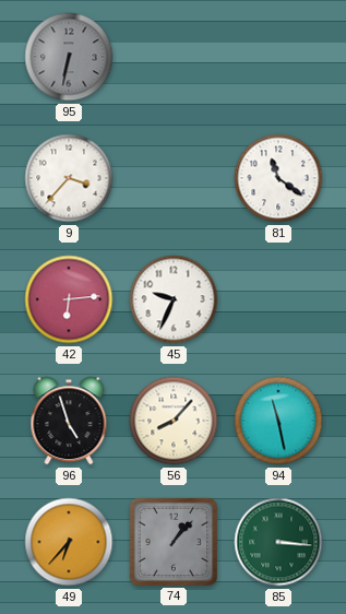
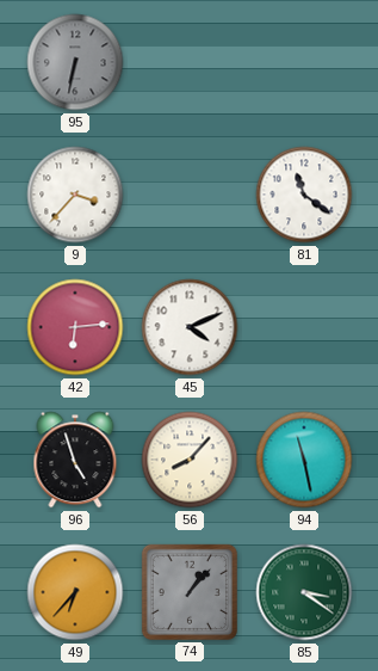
45: 9:34 -> 4:11
85: 3:16 -> 3:21
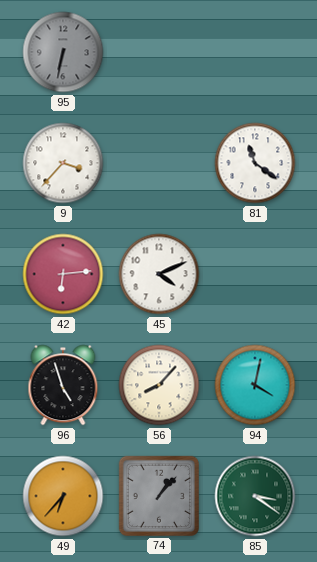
94: 11:28 -> 4:02
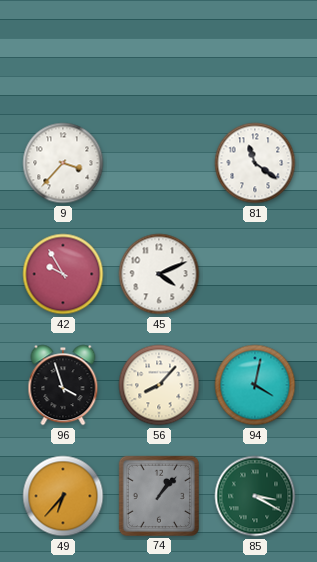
95: 6:32 -> none
42: 6:14 -> 9:55
96: 4:57 -> 3:57
85: 3:21 -> 3:20
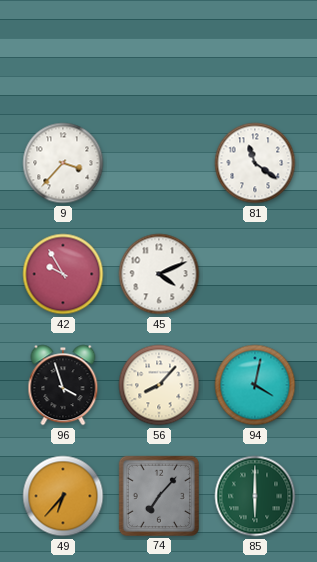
74: 1:07 -> 7:07
85: 3:20 -> 6:00
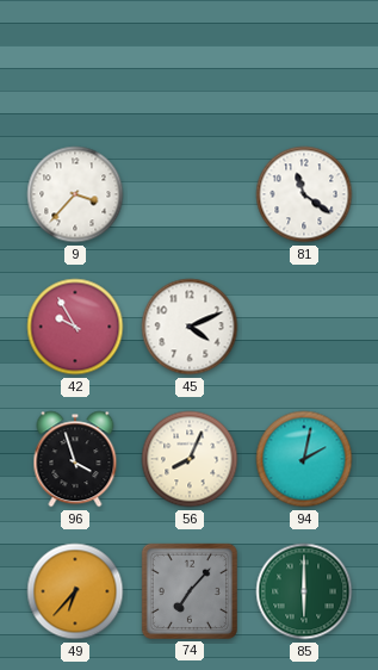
56: 8:07 -> 8:04
94: 4:02 -> 2:02
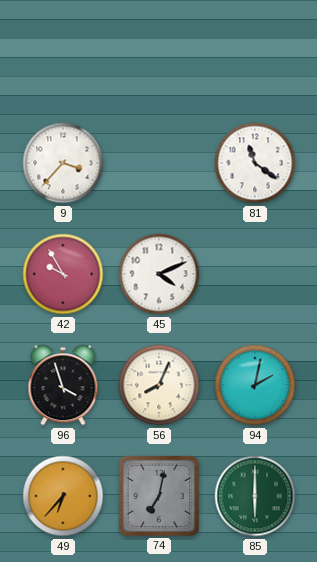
74: 7:07 -> 7:02
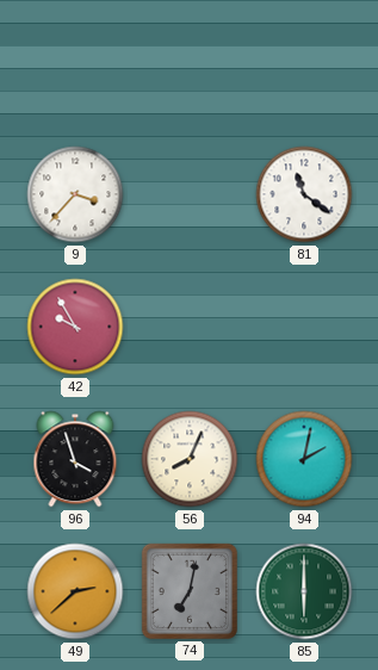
45: 4:11 -> none
49: 6:37 -> 2:38
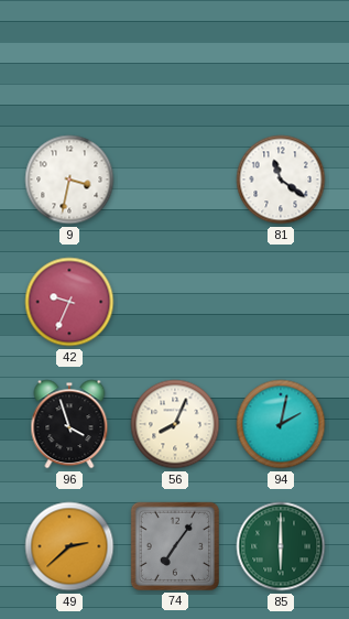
9: 3:37 -> 3:32
42: 9:55 -> 9:34
74: 7:02 -> 7:06
